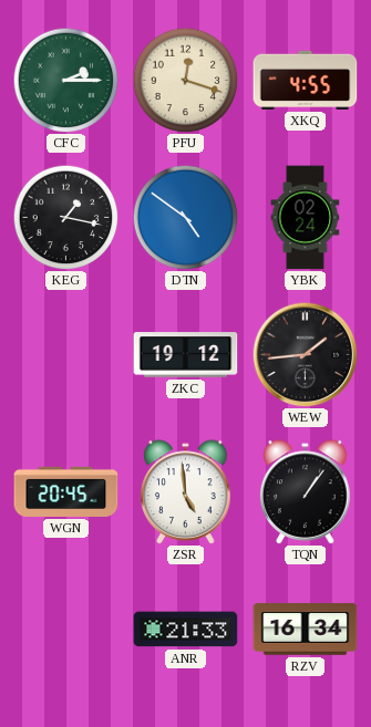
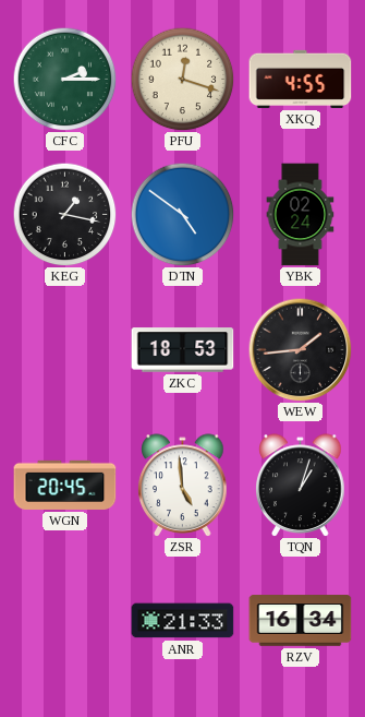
ZKC: 19:12 -> 18:53
TQN: 1:06 -> 1:03
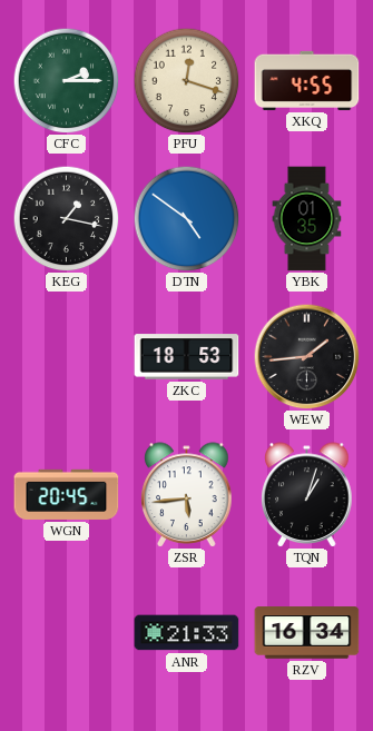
YBK: 02:24 -> 01:35
ZSR: 4:59 -> 5:44
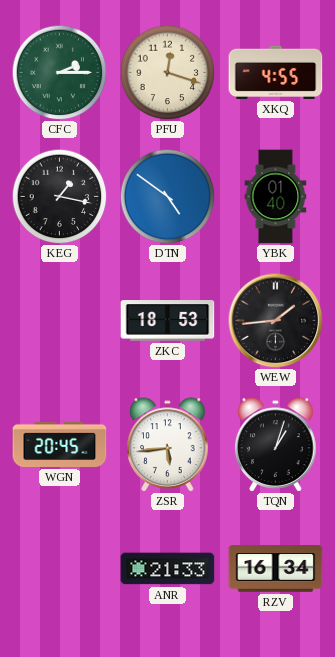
YBK: 01:35 -> 01:40
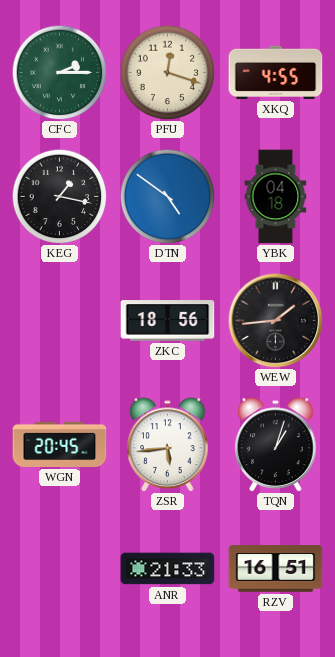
YBK: 01:40 -> 04:18
ZKC: 18:53 -> 18:56
RZV: 16:34 -> 16:51
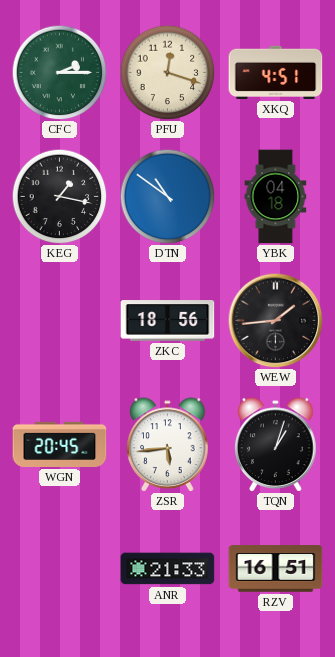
XKQ: 4:55 -> 4:51
DTN: 4:51 -> 10:51
